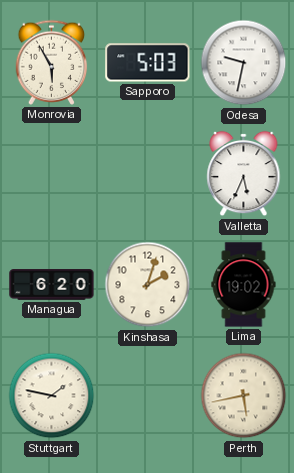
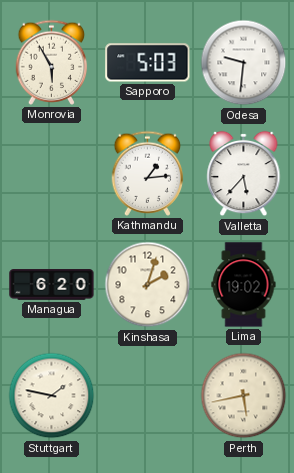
Odesa: 9:32 -> 9:31
Kathmandu: none -> 1:14
Valletta: 5:34 -> 5:37
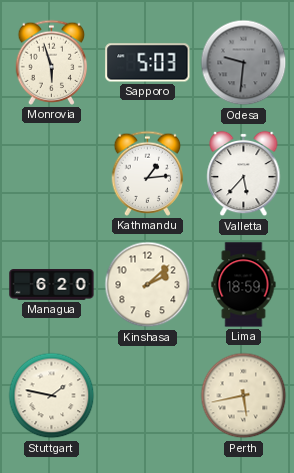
Monrovia: 5:55 -> 5:57
Odesa dial: white -> grey
Kinshasa: 2:03 -> 2:08
Lima: 19:02 -> 18:59
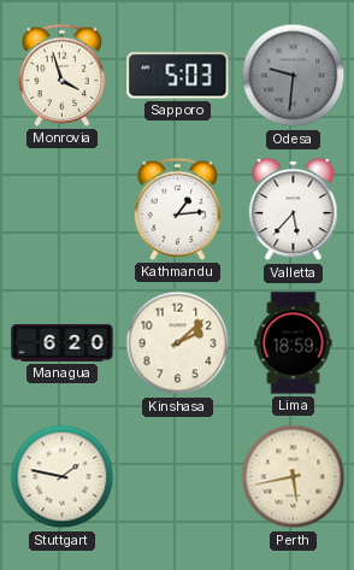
Monrovia: 5:57 -> 3:57
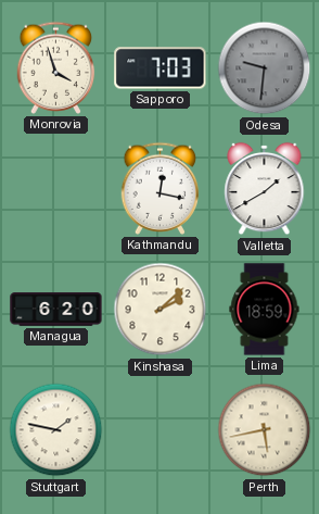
Sapporo: 5:03 -> 7:03
Kathmandu: 1:14 -> 12:17
Valletta: 5:37 -> 1:40
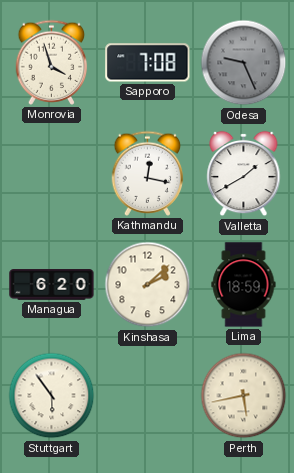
Sapporo: 7:03 -> 7:08
Odesa: 9:31 -> 9:26
Stuttgart: 1:47 -> 5:54
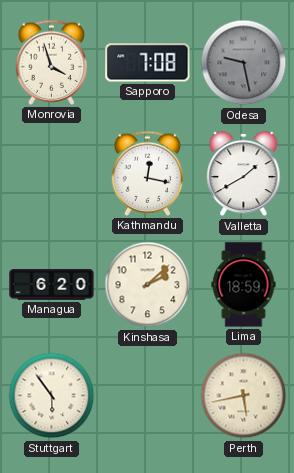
Odesa: 9:26 -> 9:28
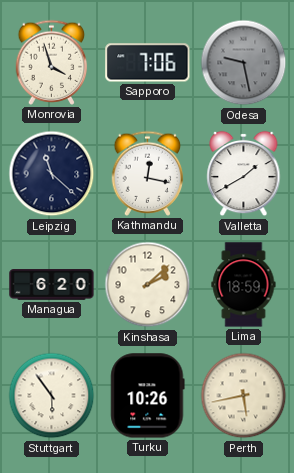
Sapporo: 7:08 -> 7:06
Leipzig: none -> 11:22
Turku: none -> 10:26
